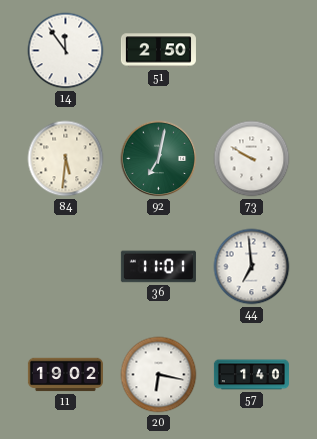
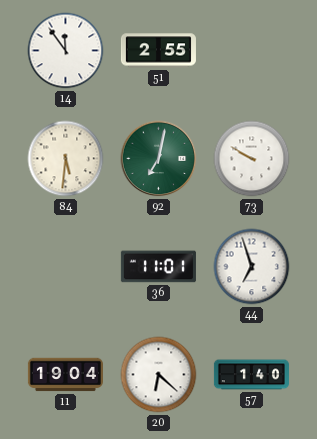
51: 2:50 -> 2:55
44: 6:59 -> 6:57
11: 19:02 -> 19:04
20: 6:17 -> 6:22
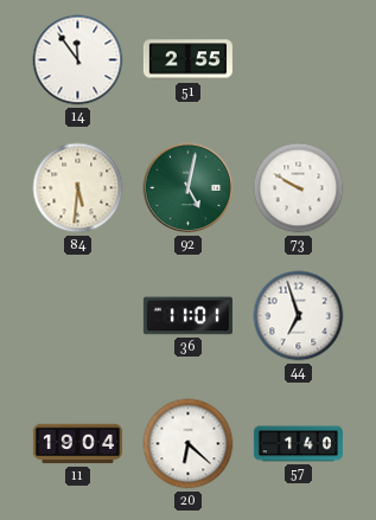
92: 7:02 -> 5:02
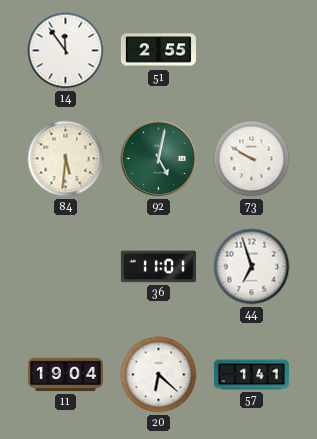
57: 1:40 -> 1:41
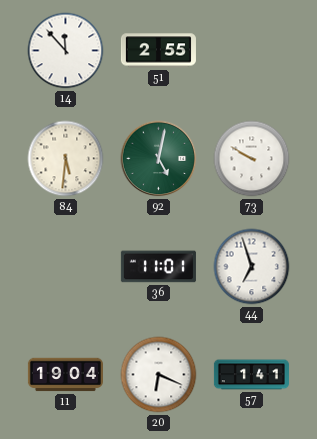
14: 11:54 -> 11:53
20: 6:22 -> 6:19
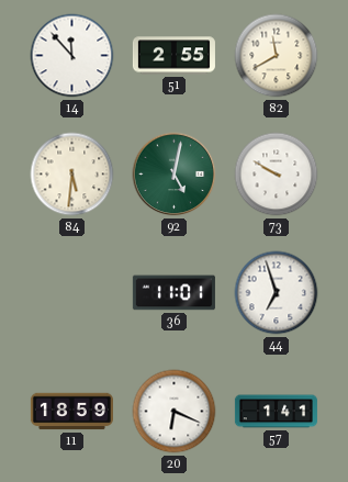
82: none -> 11:40
11: 19:04 -> 18:59
